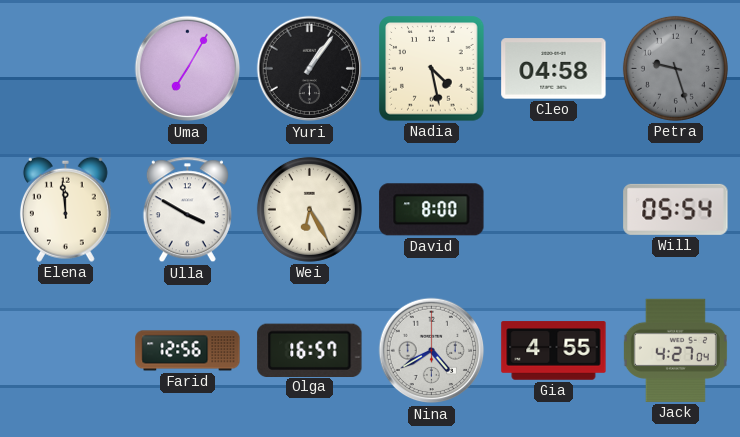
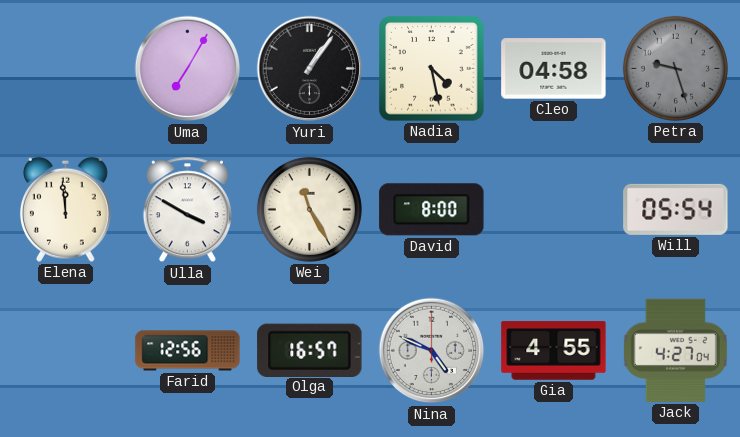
Wei: 6:25 -> 11:25
Nina: 4:40 -> 4:49
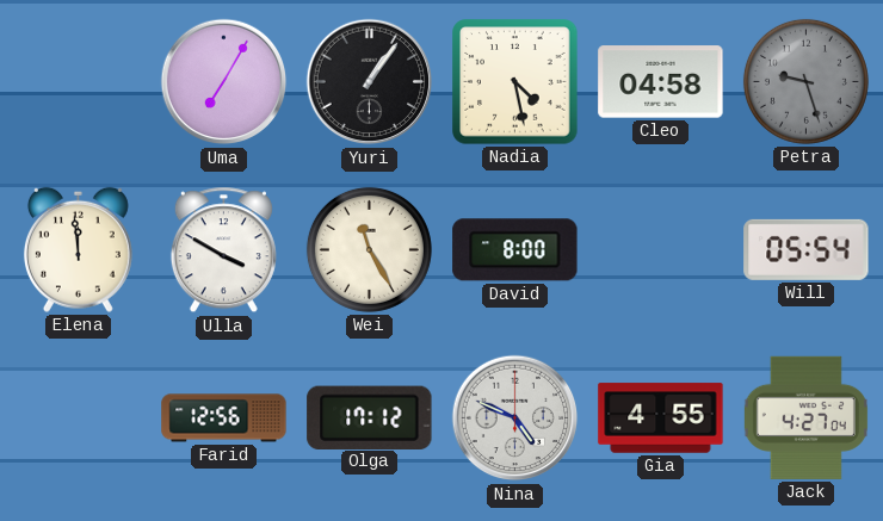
Olga: 16:57 -> 17:12
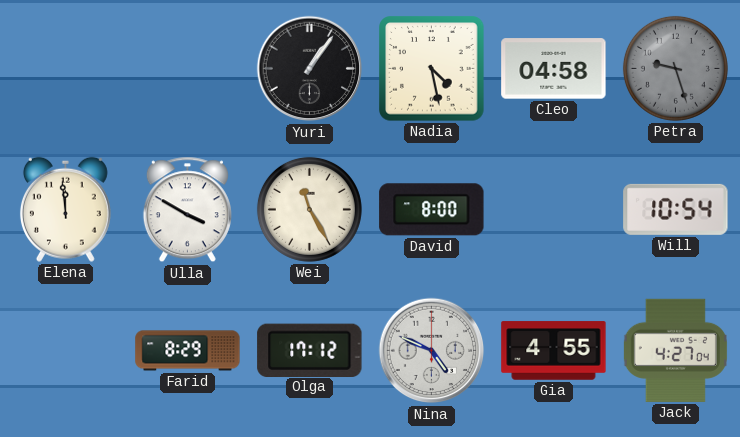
Uma: 7:05 -> none
Will: 05:54 -> 10:54
Farid: 12:56 -> 8:29
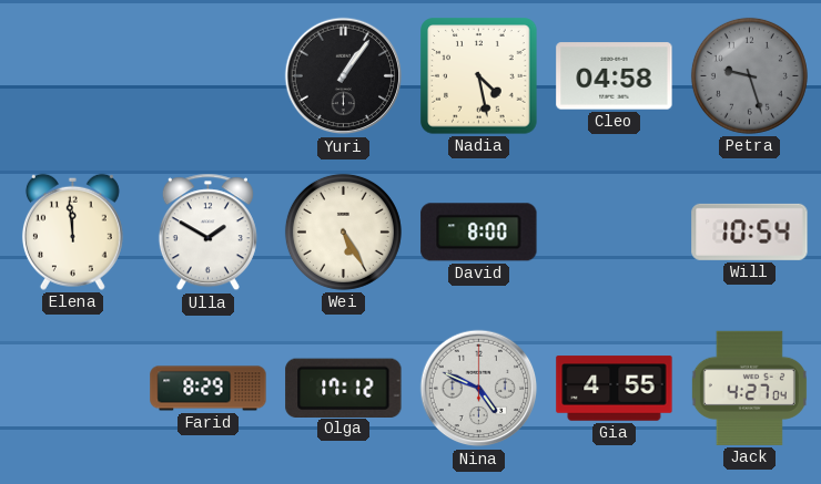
Ulla: 3:50 -> 1:50
Wei: 11:25 -> 5:25
